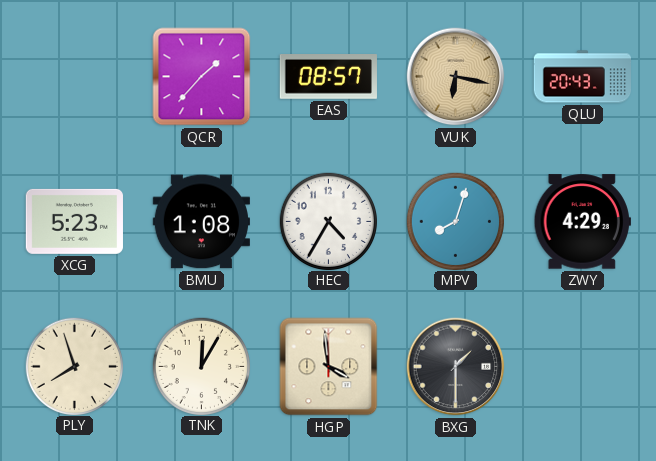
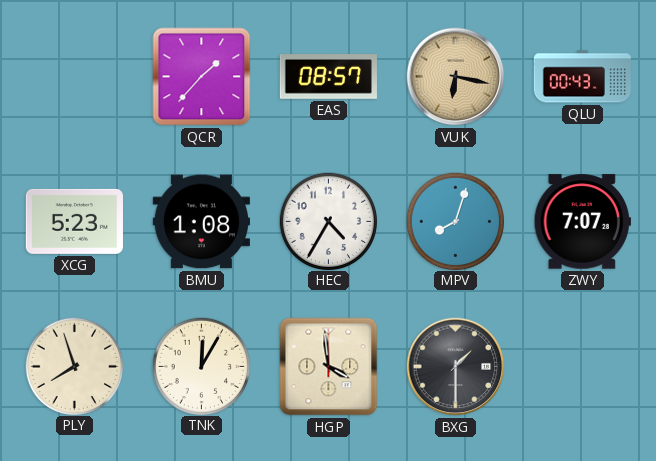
QLU: 20:43 -> 00:43
ZWY: 4:29 -> 7:07
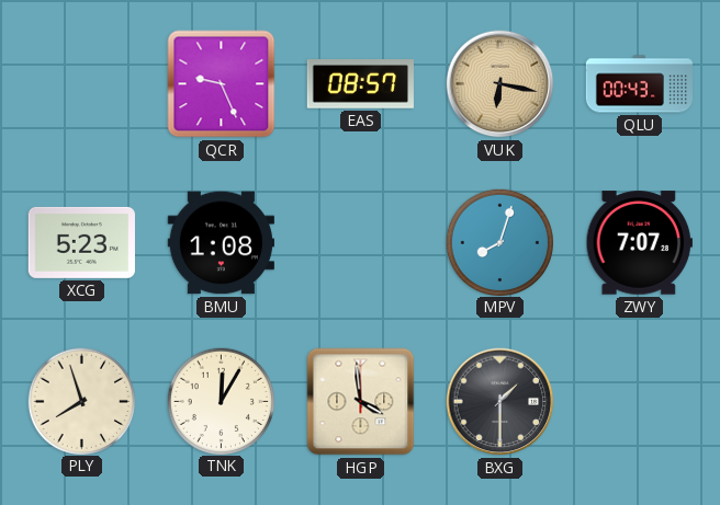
QCR: 1:37 -> 9:26
HEC: 4:35 -> none
